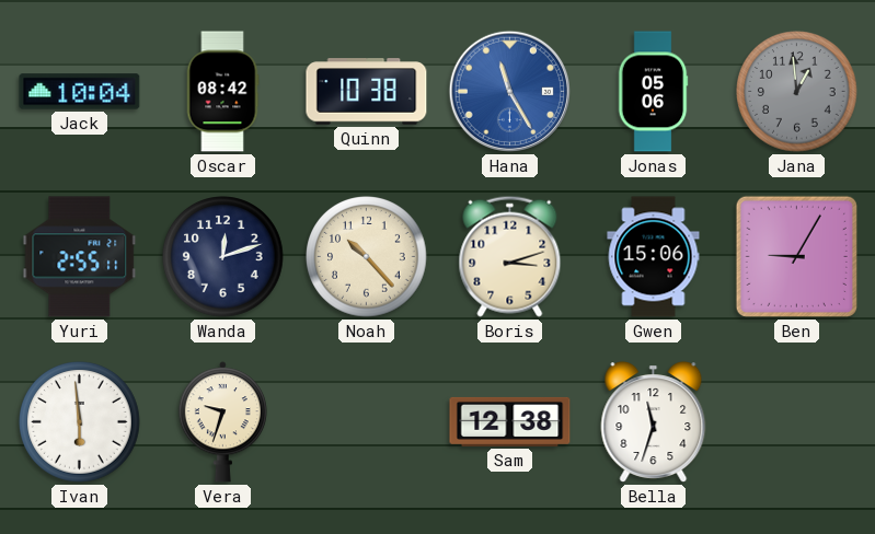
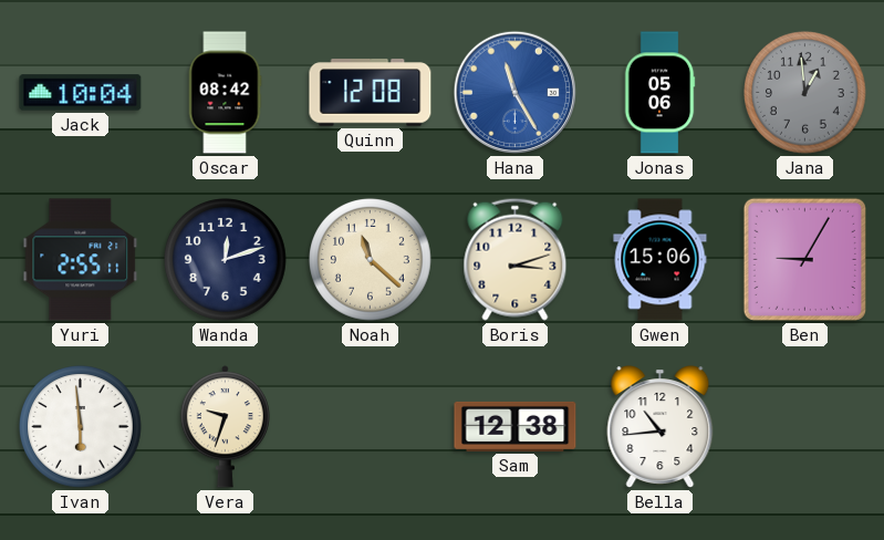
Quinn: 10:38 -> 12:08
Noah: 10:23 -> 11:22
Bella: 11:33 -> 10:44
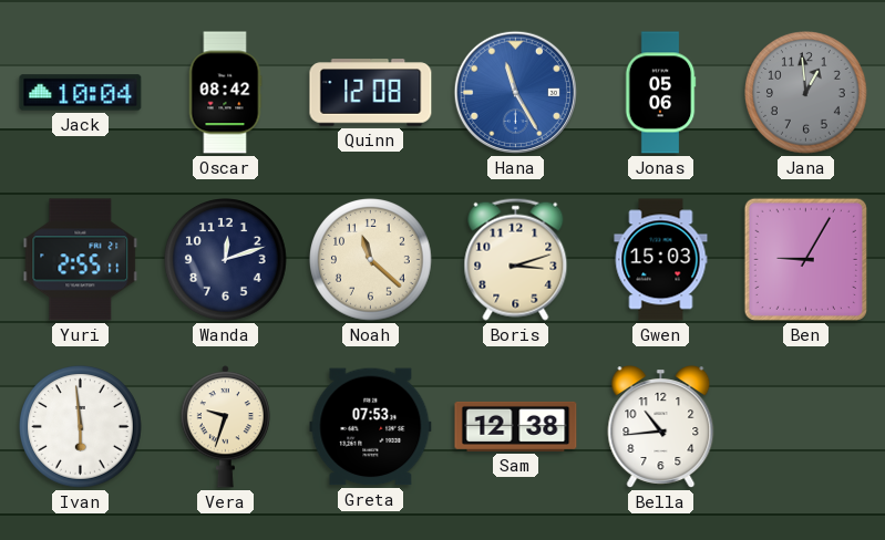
Gwen: 15:06 -> 15:03
Greta: none -> 07:53
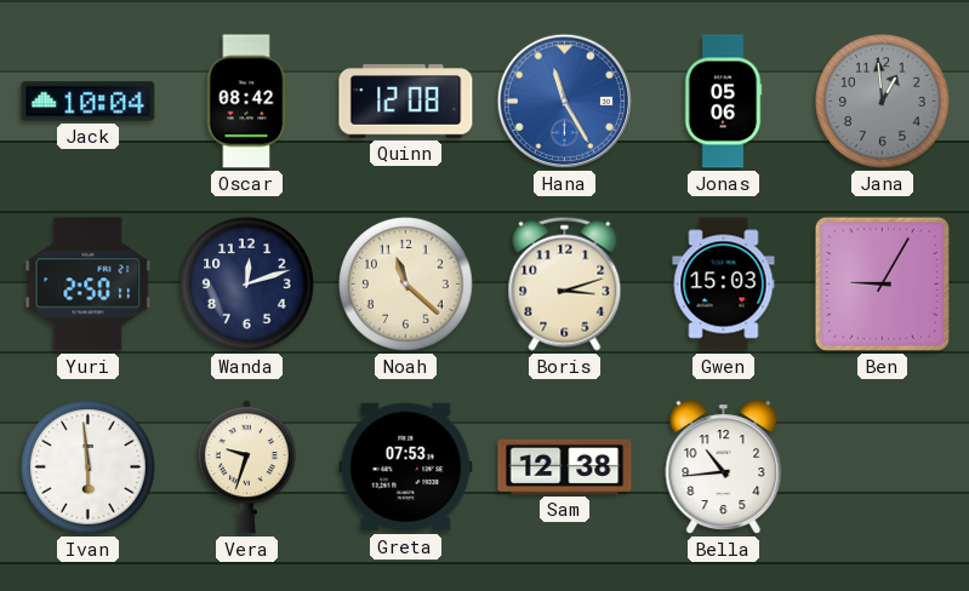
Yuri: 2:55 -> 2:50
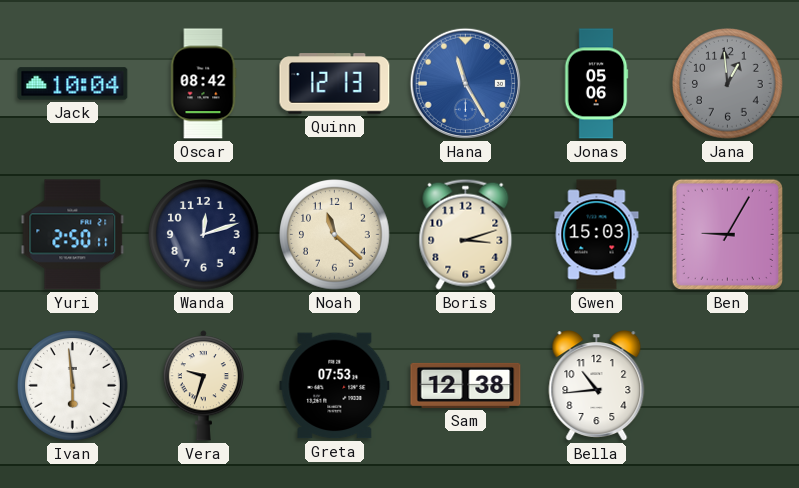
Quinn: 12:08 -> 12:13
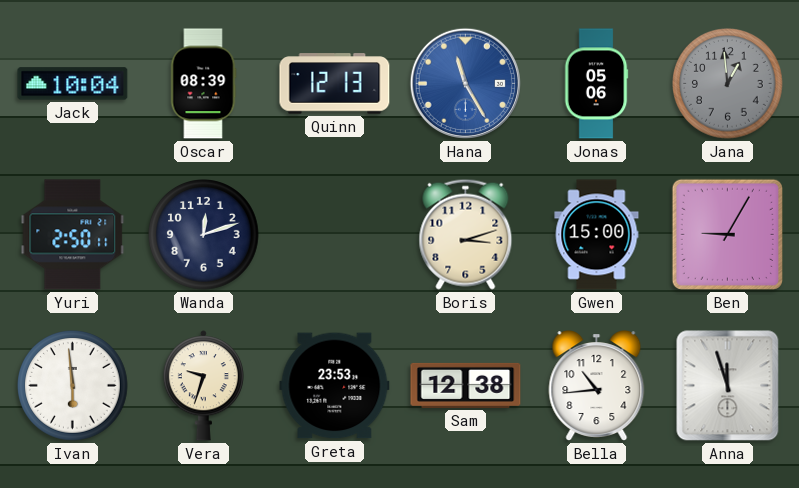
Oscar: 08:42 -> 08:39
Noah: 11:22 -> none
Gwen: 15:03 -> 15:00
Greta: 07:53 -> 23:53
Anna: none -> 11:57
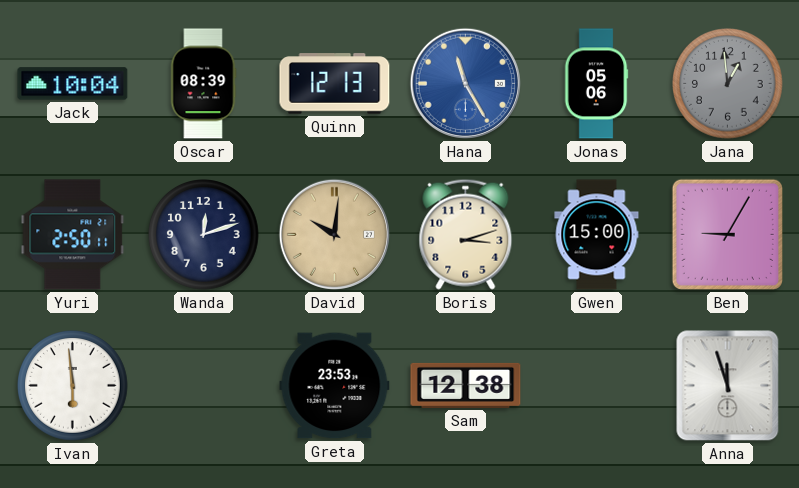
David: none -> 10:01
Vera: 9:33 -> none
Bella: 10:44 -> none
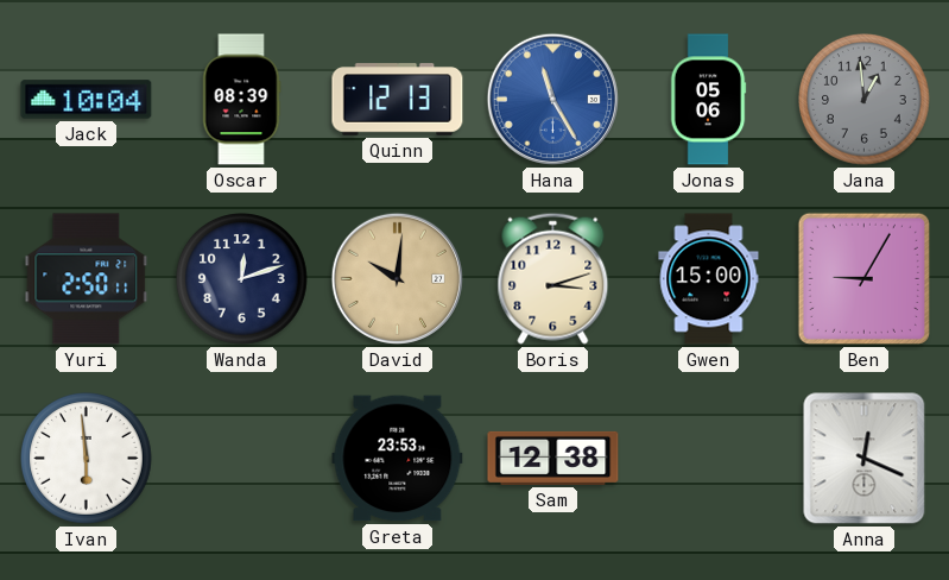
Anna: 11:57 -> 12:19
